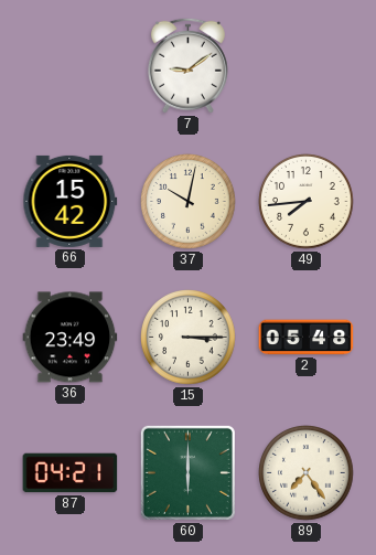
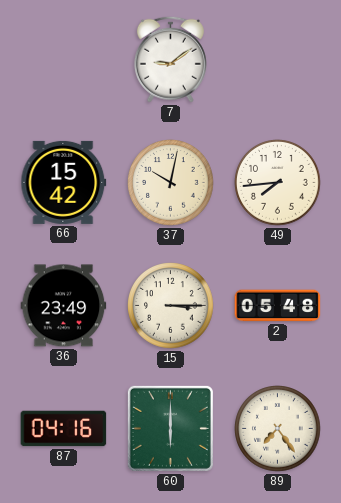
87: 04:21 -> 04:16
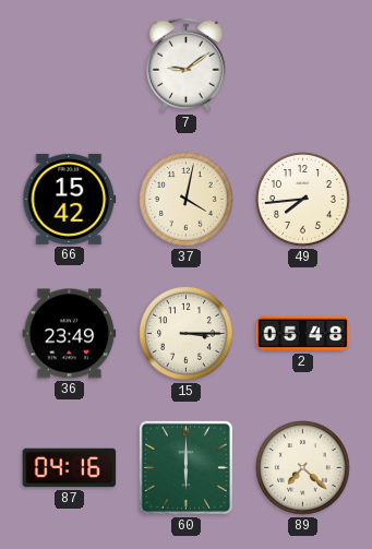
37: 10:02 -> 4:02
89: 7:24 -> 7:22
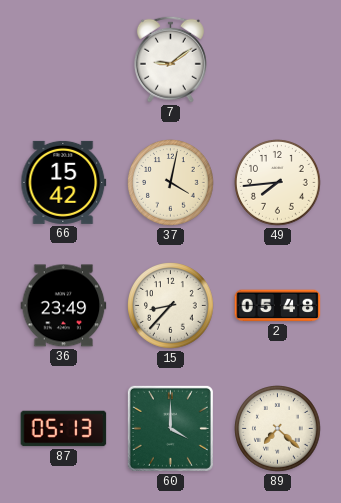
15: 3:15 -> 8:37
87: 04:16 -> 05:13
60: 6:00 -> 4:00
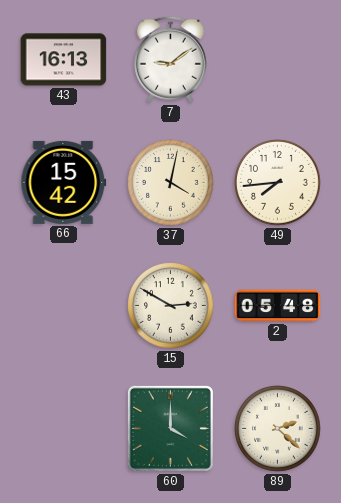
43: none -> 16:13
36: 23:49 -> none
15: 8:37 -> 2:50
87: 05:13 -> none
89: 7:22 -> 2:22
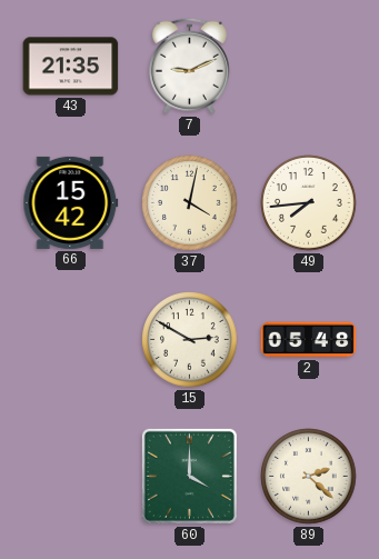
43: 16:13 -> 21:35
7: 9:09 -> 9:11
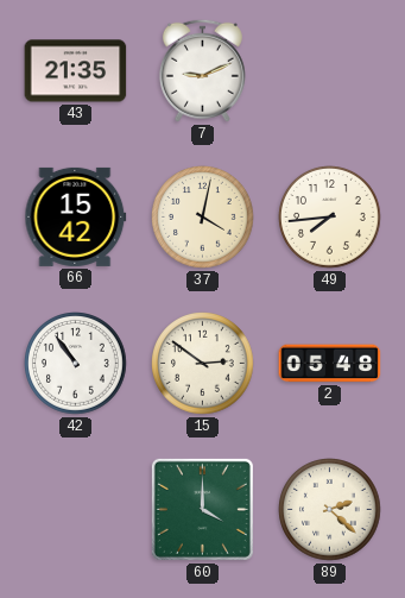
42: none -> 10:54
15: 2:50 -> 2:51
